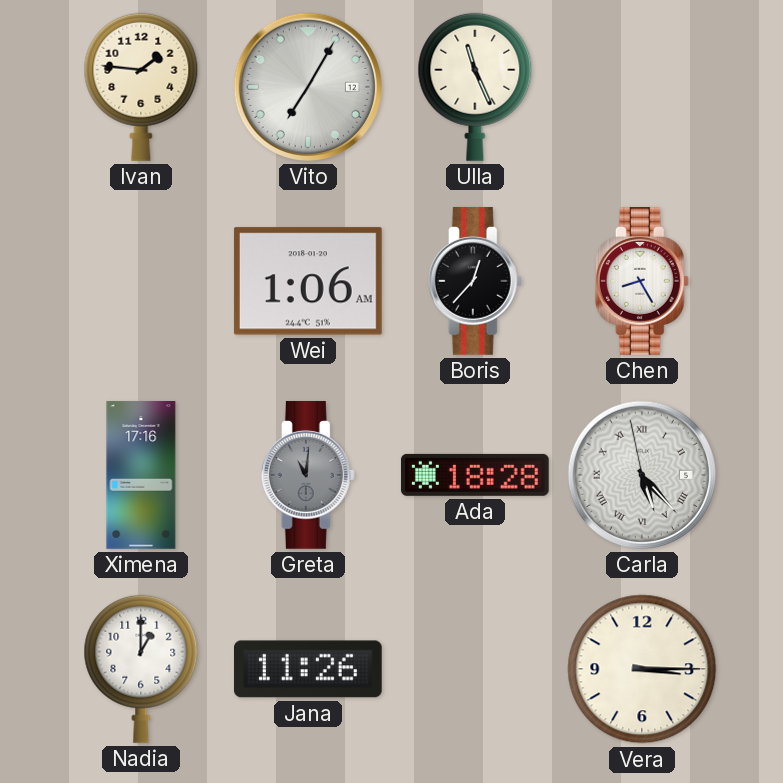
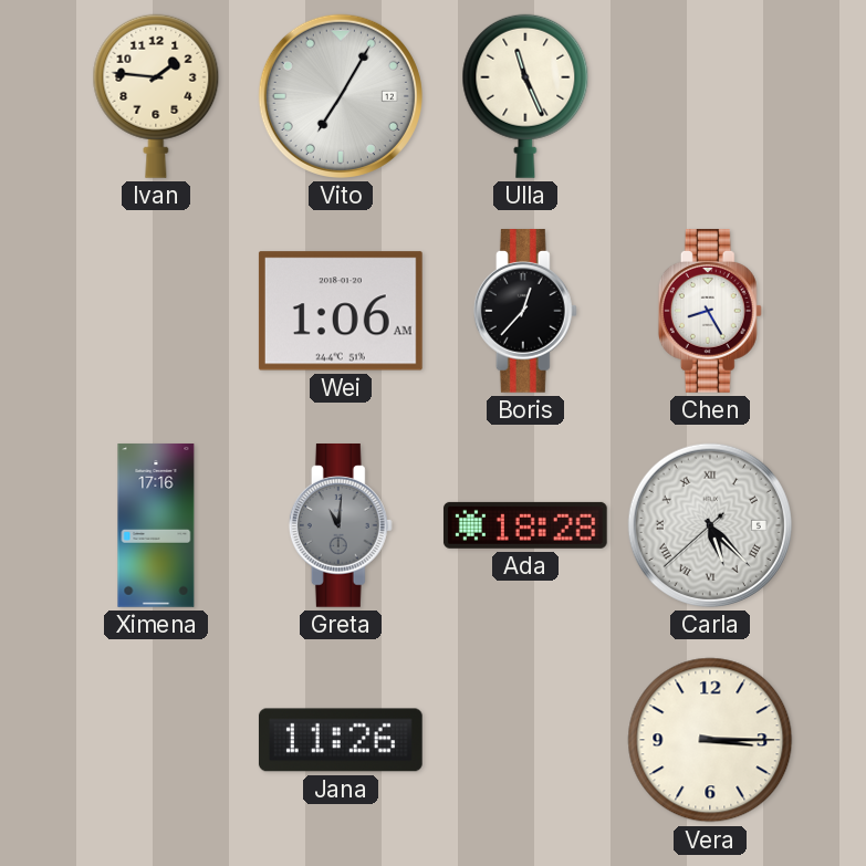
Carla: 5:22:58 -> 5:22:38
Nadia: 1:00 -> none
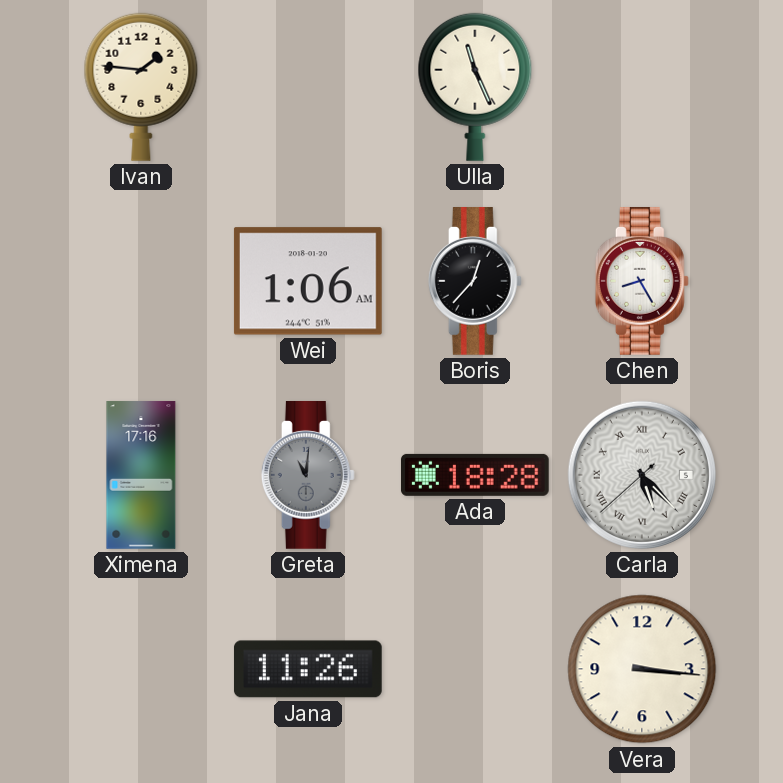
Vito: 7:05 -> none
Vera: 3:15 -> 3:16
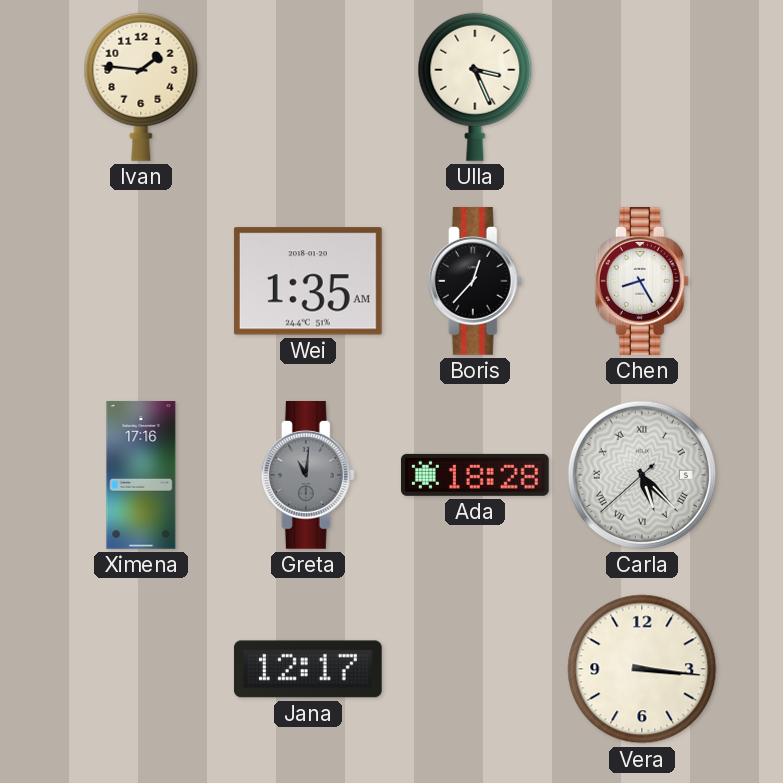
Ulla: 11:26 -> 3:26
Wei: 1:06 -> 1:35
Jana: 11:26 -> 12:17
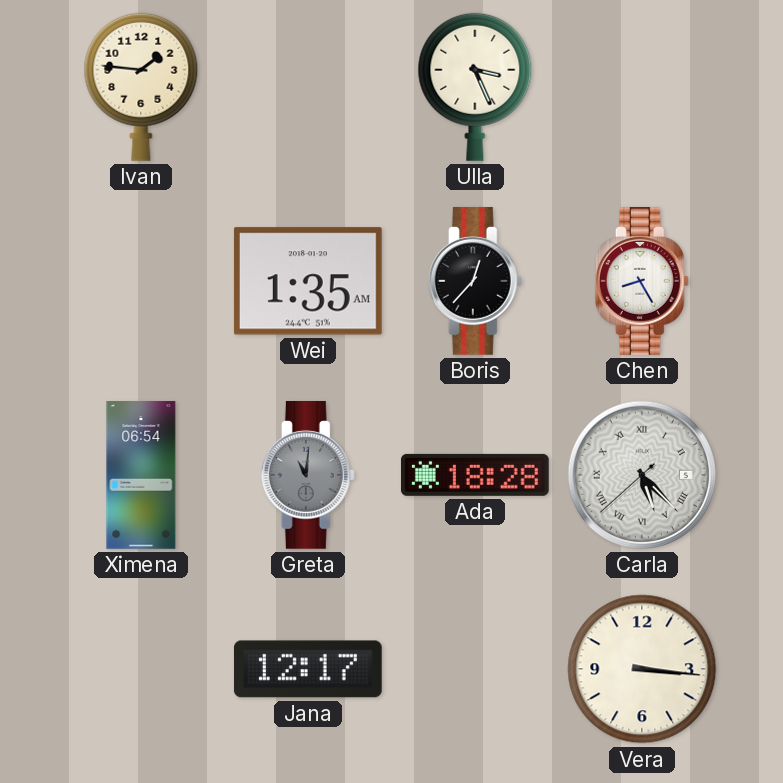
Ximena: 17:16 -> 06:54
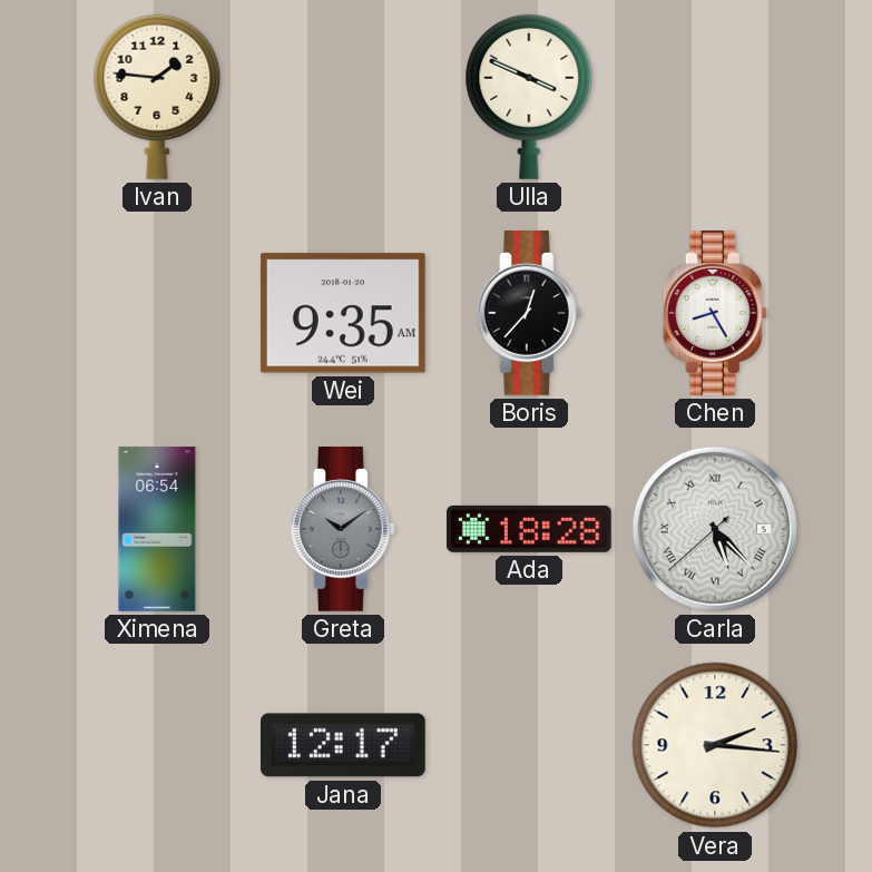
Ulla: 3:26 -> 3:49
Wei: 1:35 -> 9:35
Greta: 11:01 -> 10:09
Vera: 3:16 -> 2:16
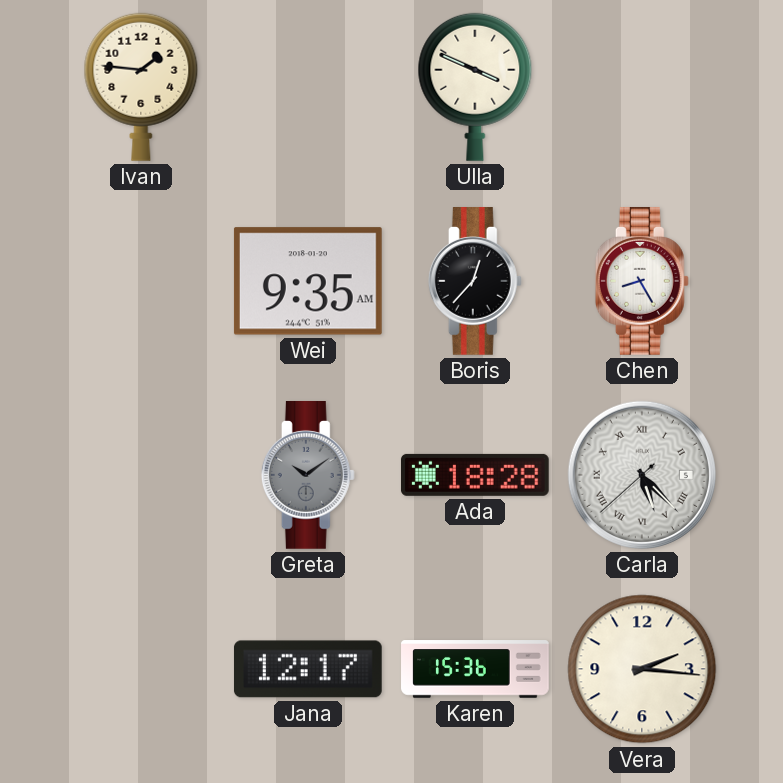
Ximena: 06:54 -> none
Karen: none -> 15:36
